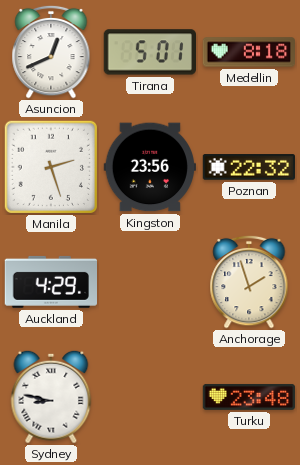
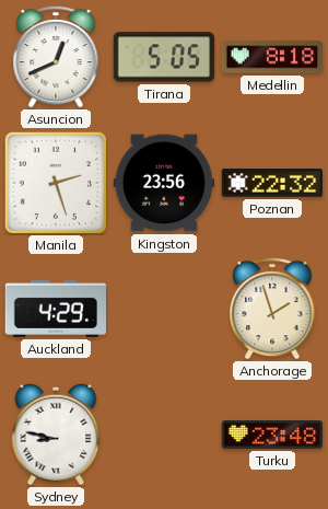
Tirana: 5:01 -> 5:05
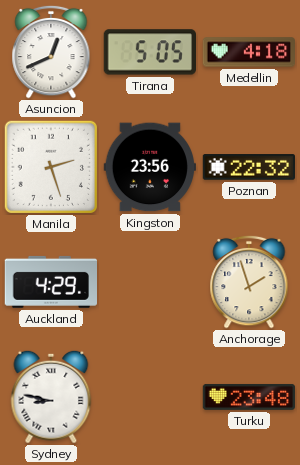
Medellin: 8:18 -> 4:18
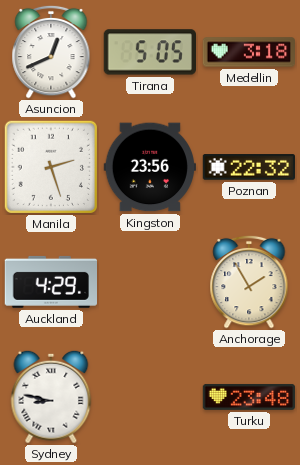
Medellin: 4:18 -> 3:18
Anchorage: 1:57 -> 1:55
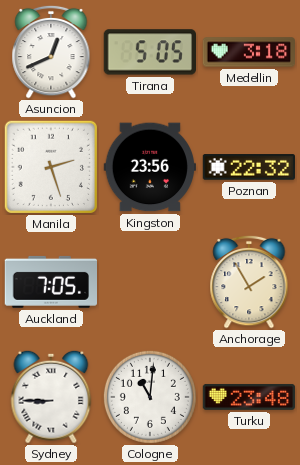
Auckland: 4:29 -> 7:05
Sydney: 8:47 -> 8:45
Cologne: none -> 11:01
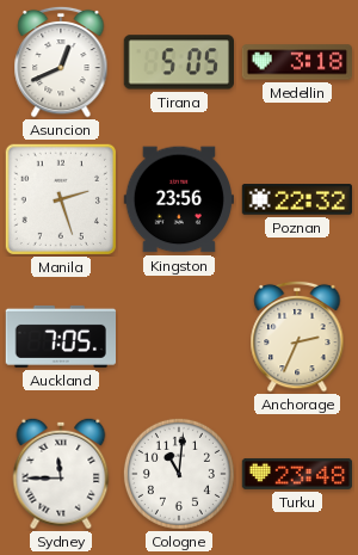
Anchorage: 1:55 -> 2:34
Sydney: 8:45 -> 11:45
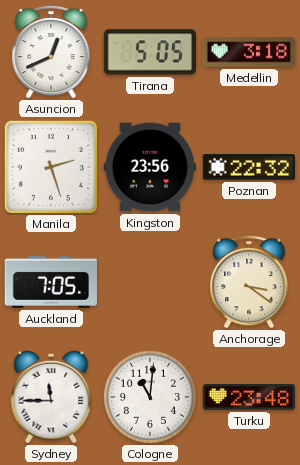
Anchorage: 2:34 -> 3:21
